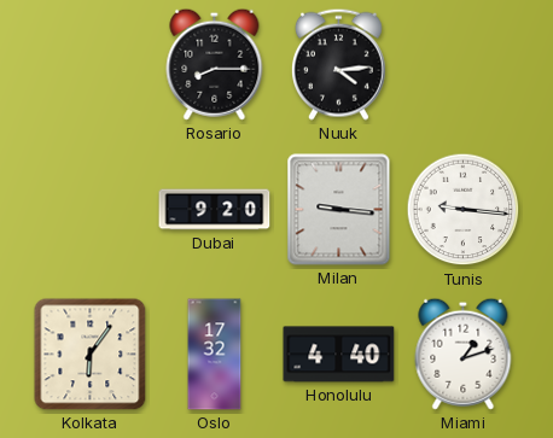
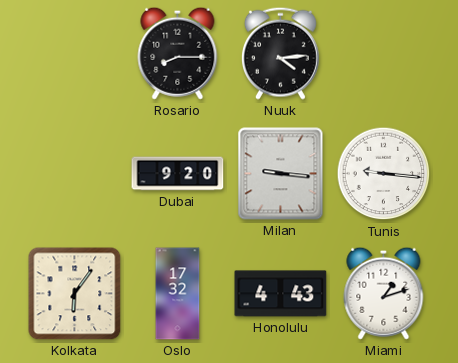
Honolulu: 4:40 -> 4:43
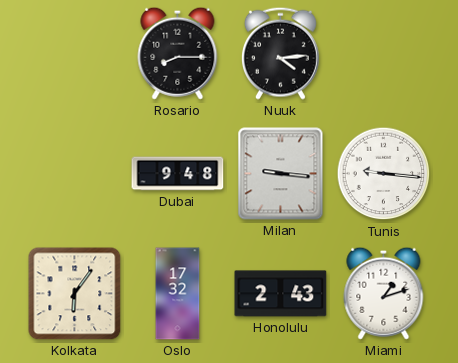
Dubai: 9:20 -> 9:48
Honolulu: 4:43 -> 2:43
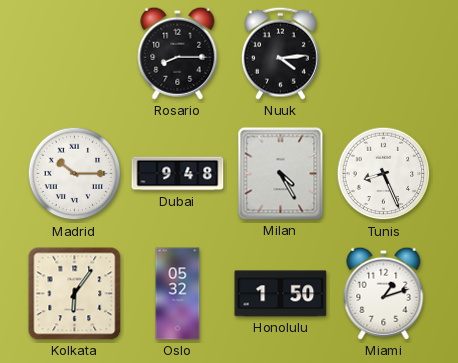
Madrid: none -> 10:15
Milan: 9:16 -> 4:25
Tunis: 9:16 -> 8:26
Oslo: 17:32 -> 05:32
Honolulu: 2:43 -> 1:50
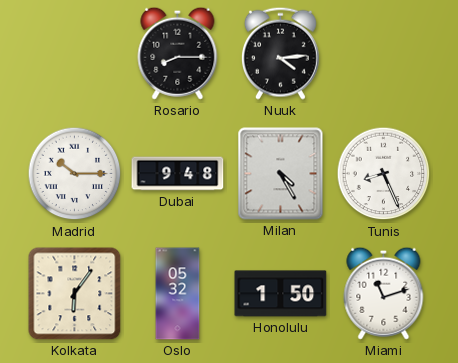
Miami: 1:12 -> 11:12
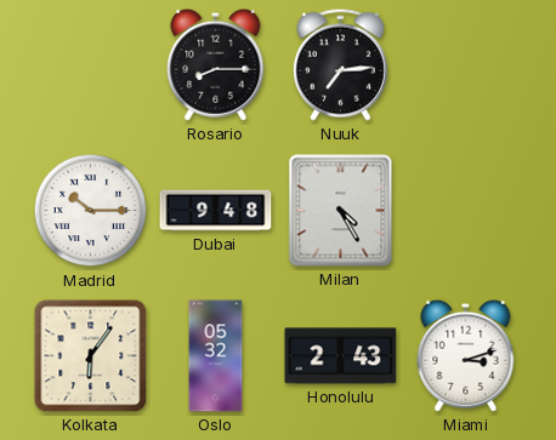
Nuuk: 4:14 -> 7:14
Tunis: 8:26 -> none
Honolulu: 1:50 -> 2:43
Miami: 11:12 -> 3:12
